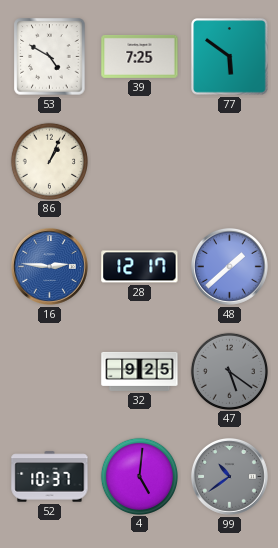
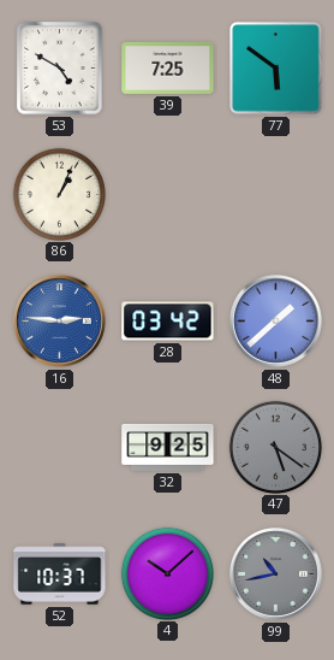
28: 12:17 -> 03:42
4: 5:01 -> 10:08
99: 10:39 -> 10:43
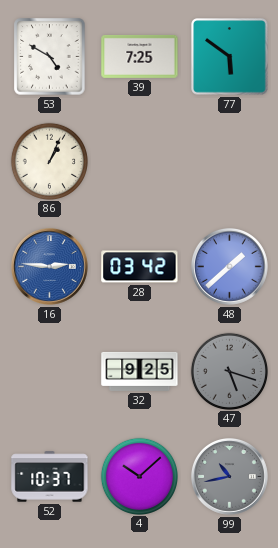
47: 5:21 -> 5:18
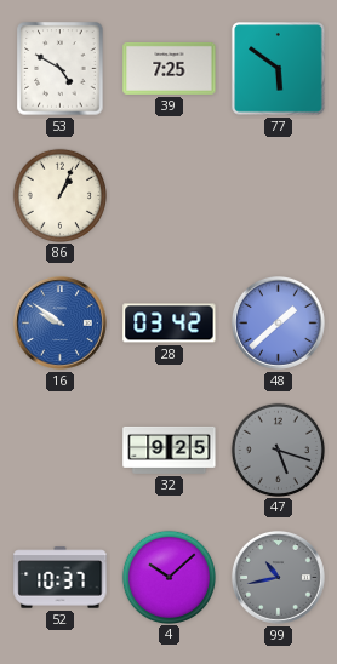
16: 2:46 -> 9:51
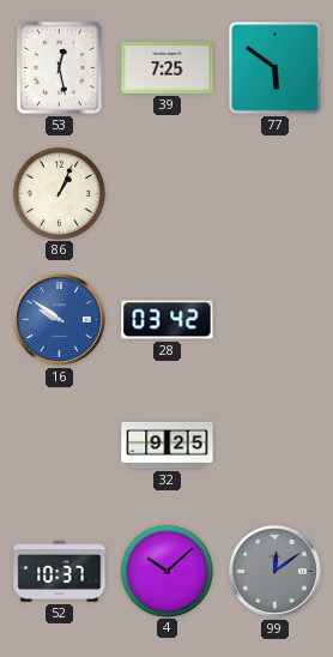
53: 4:50 -> 12:28
48: 1:38 -> none
47: 5:18 -> none
99: 10:43 -> 12:09
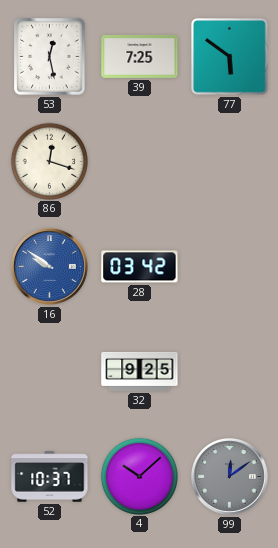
86: 1:04 -> 12:18
